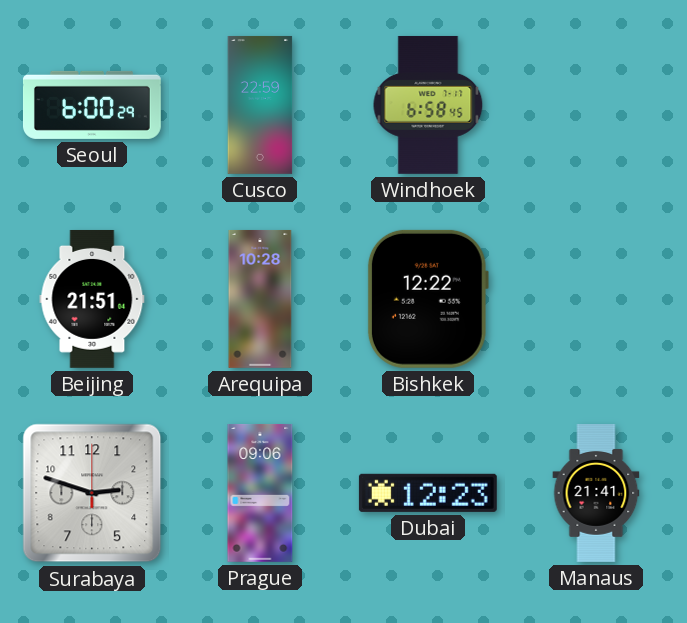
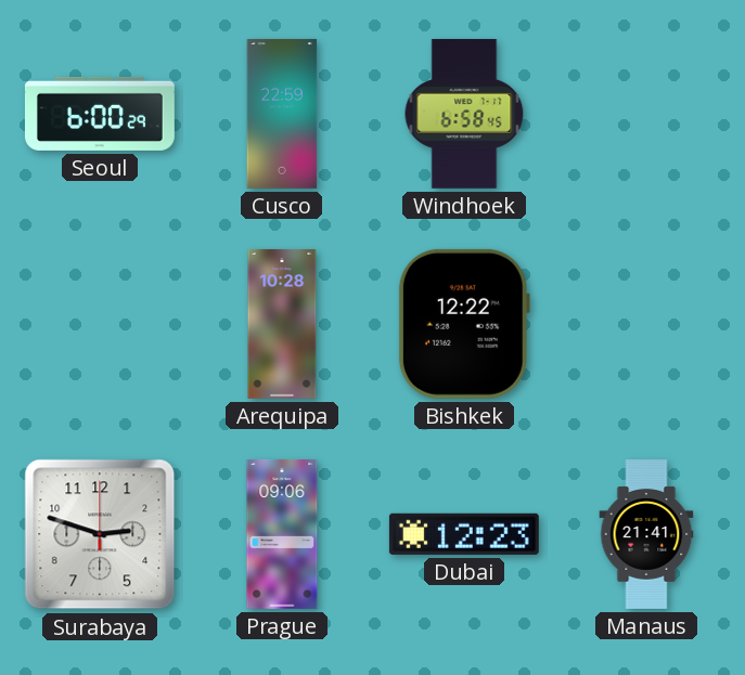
Beijing: 21:51 -> none
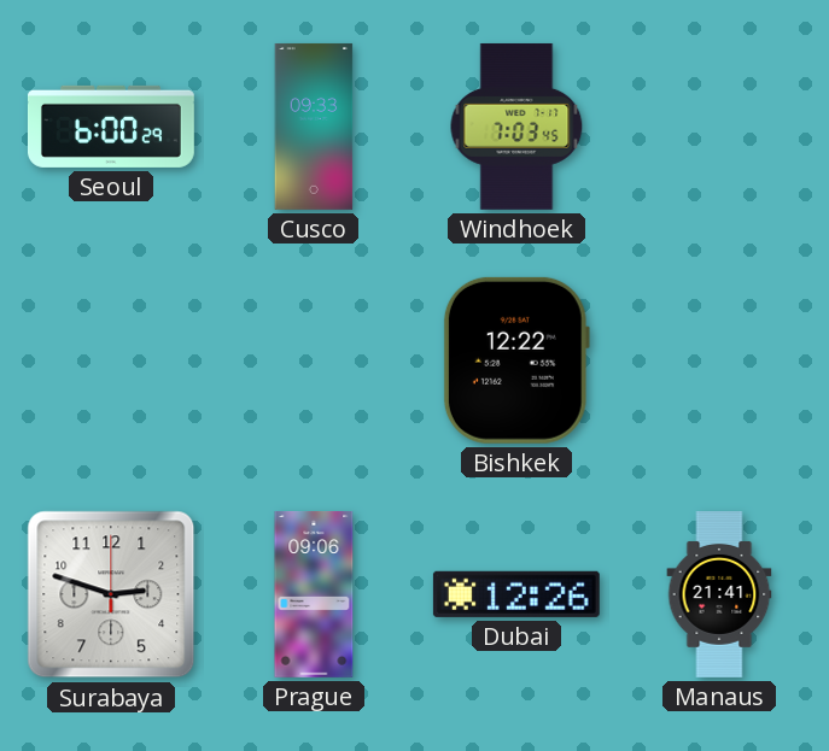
Cusco: 22:59 -> 09:33
Windhoek: 6:58 -> 7:03
Arequipa: 10:28 -> none
Dubai: 12:23 -> 12:26
